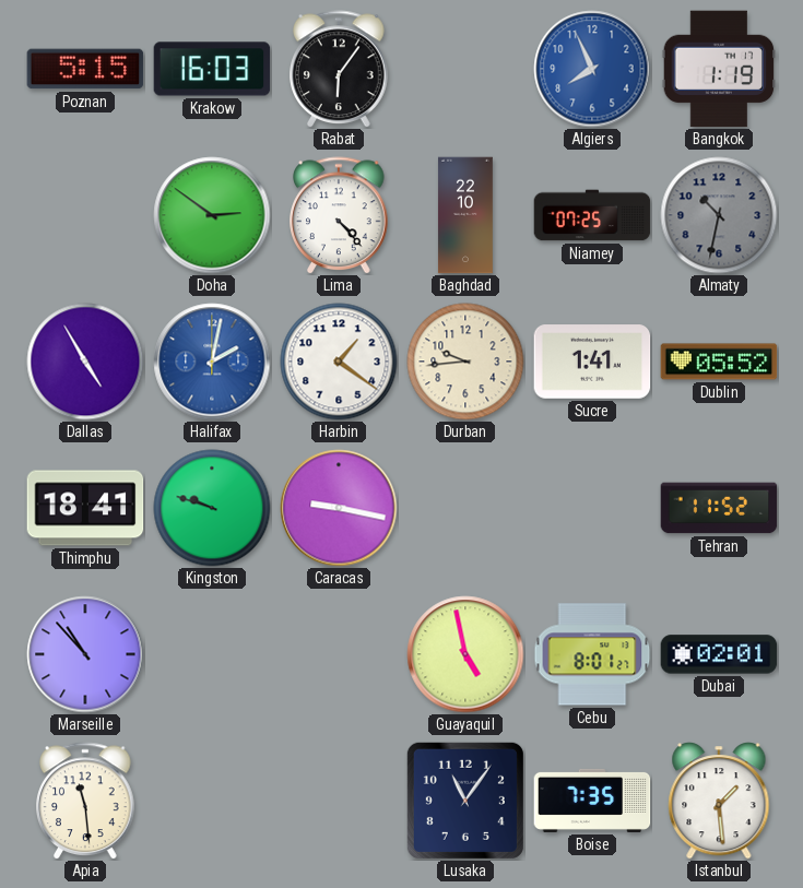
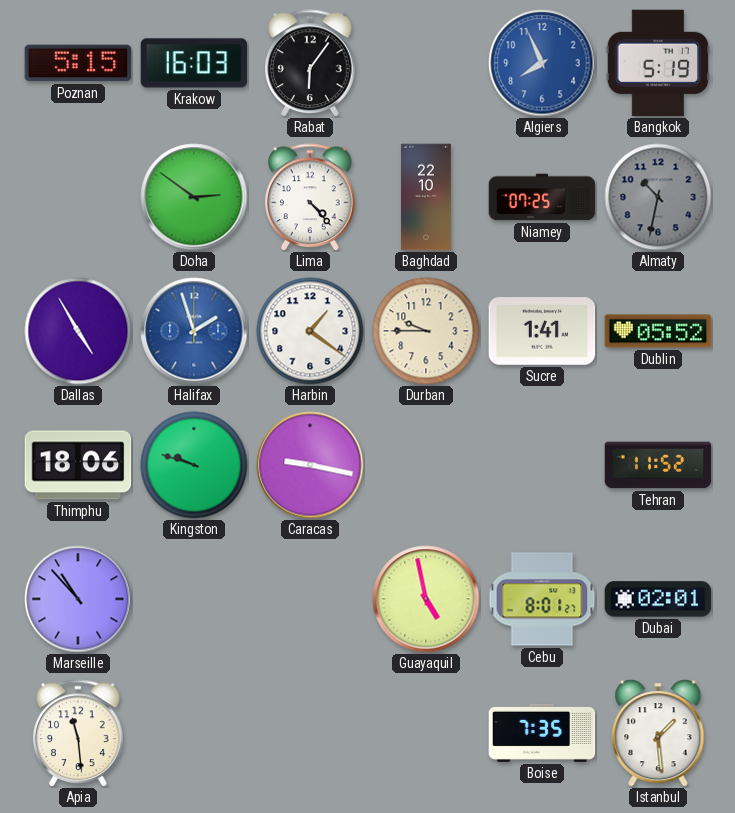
Bangkok: 1:19 -> 5:19
Halifax: 2:02 -> 1:57
Durban: 9:44 -> 9:45
Thimphu: 18:41 -> 18:06
Lusaka: 11:06 -> none
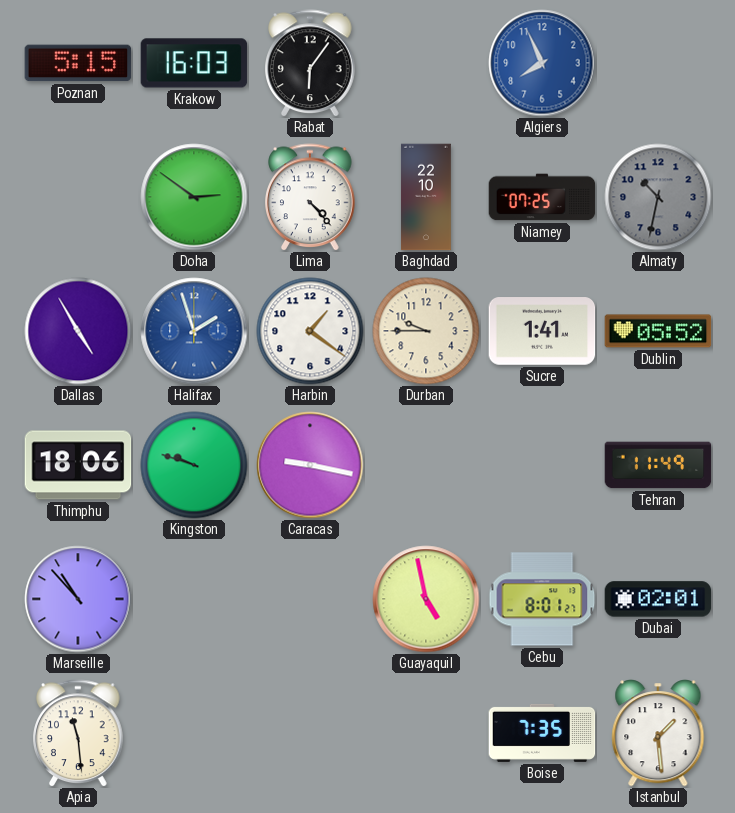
Bangkok: 5:19 -> none
Tehran: 11:52 -> 11:49
